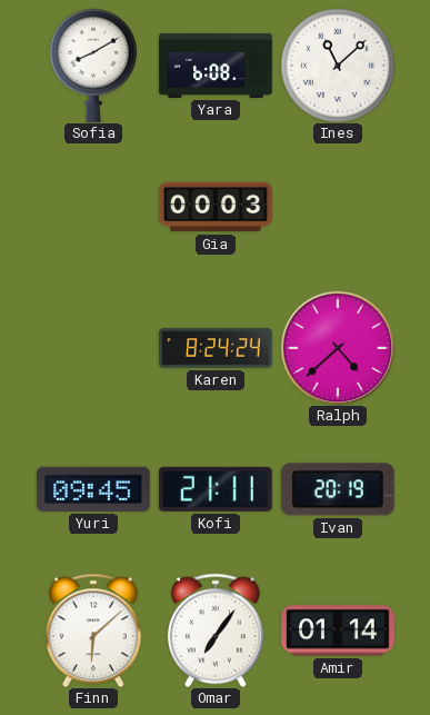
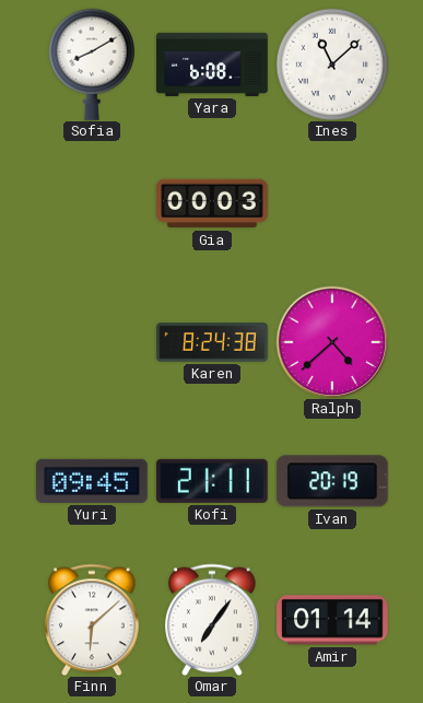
Karen: 8:24:24 -> 8:24:38
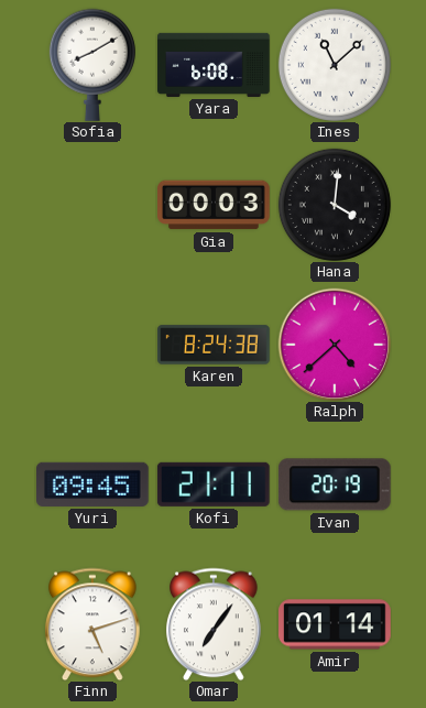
Hana: none -> 4:01
Finn: 6:08 -> 5:12
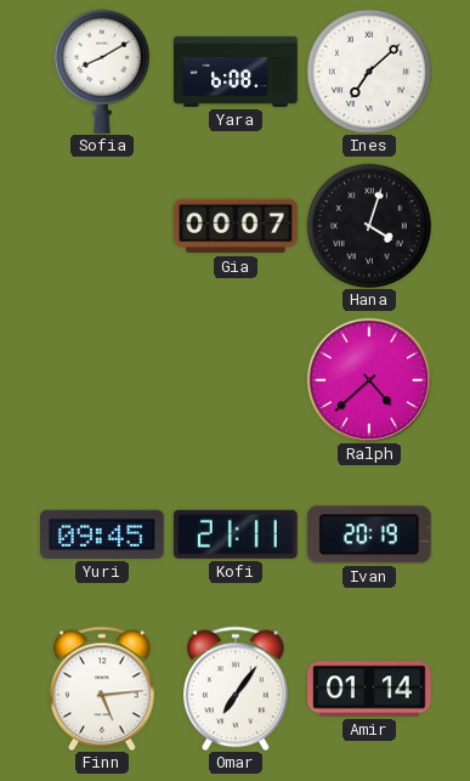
Ines: 11:08 -> 7:08
Gia: 00:03 -> 00:07
Hana: 4:01 -> 4:03
Karen: 8:24 -> none
Finn: 5:12 -> 5:14
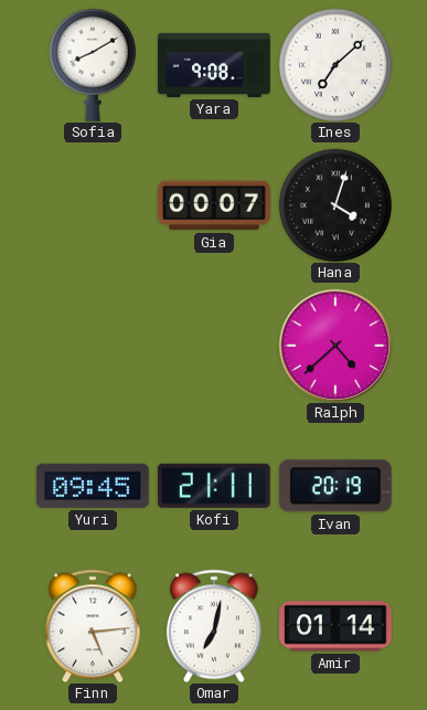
Yara: 6:08 -> 9:08
Omar: 7:06 -> 7:02
